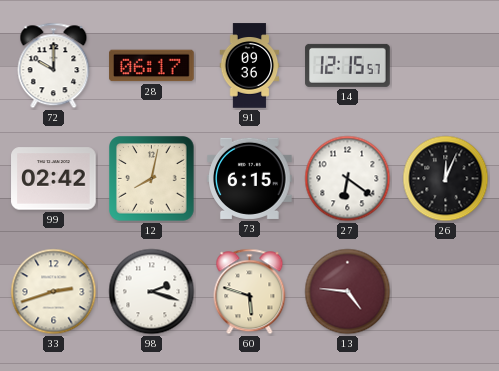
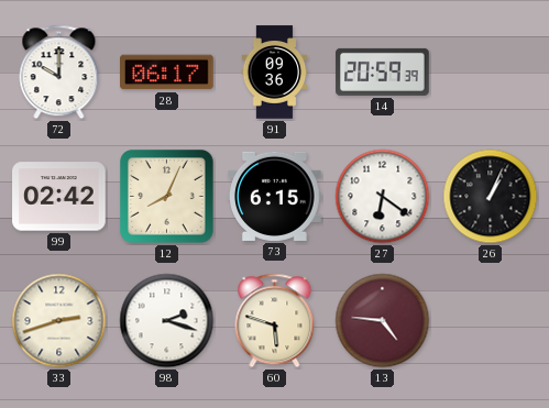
14: 12:15 -> 20:59
12: 8:02 -> 8:04
26: 12:04 -> 1:04
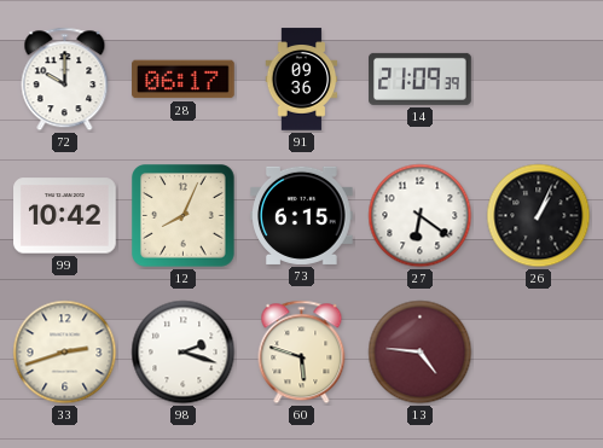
14: 20:59 -> 21:09
99: 02:42 -> 10:42
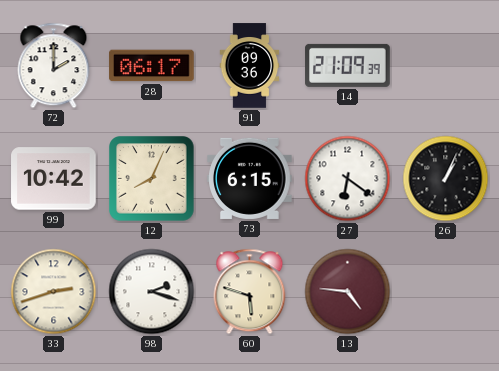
72: 10:00 -> 2:00
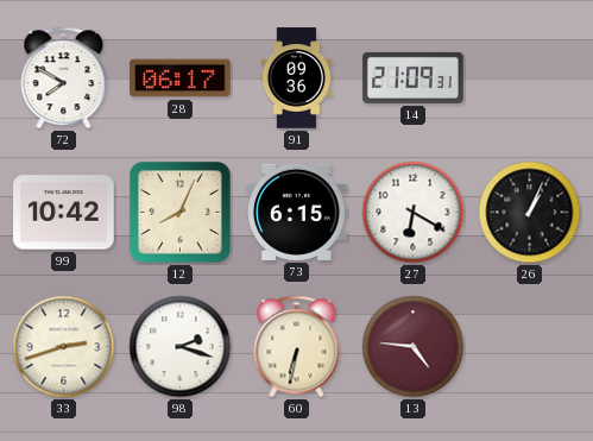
72: 2:00 -> 7:50
14: 21:09:39 -> 21:09:31
27: 6:21 -> 6:20
60: 5:48 -> 6:32
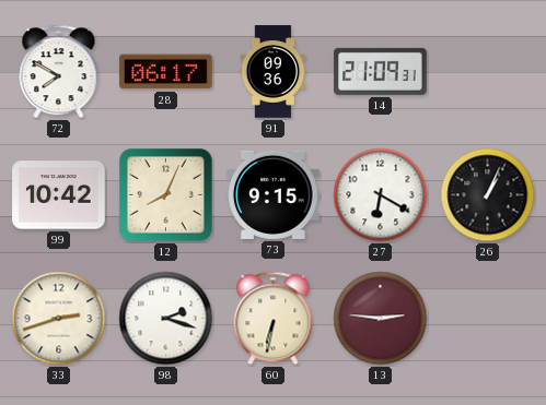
73: 6:15 -> 9:15
13: 4:46 -> 2:46
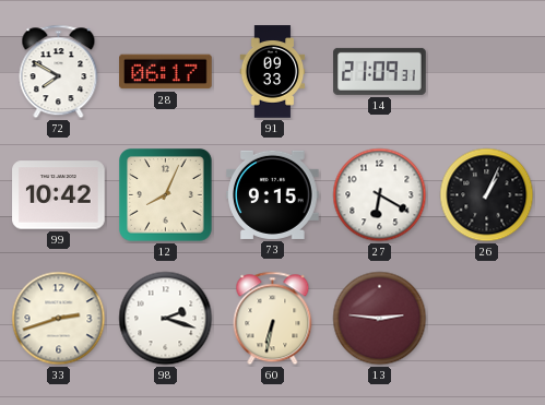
91: 09:36 -> 09:33
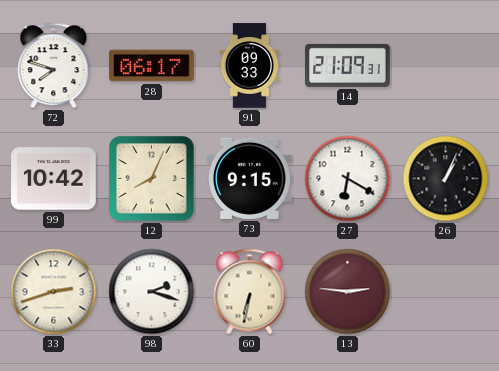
72: 7:50 -> 7:48
